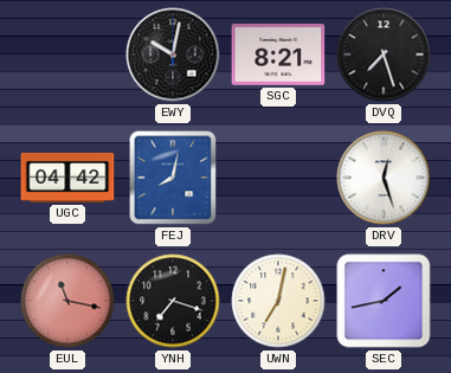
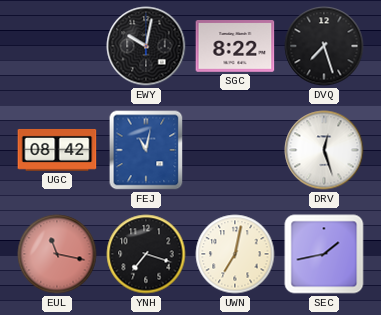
SGC: 8:21 -> 8:22
UGC: 04:42 -> 08:42
FEJ: 8:02 -> 11:02
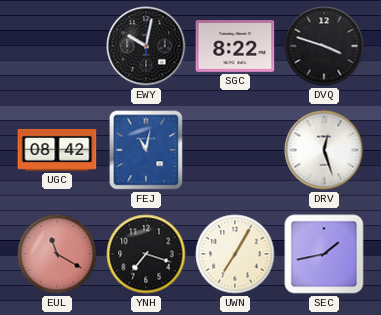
DVQ: 7:27 -> 3:48
EUL: 11:17 -> 11:20
UWN: 7:02 -> 7:05
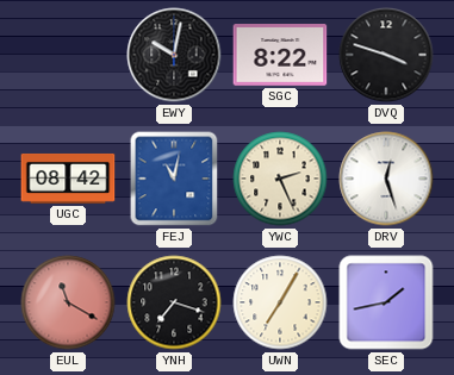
YWC: none -> 2:26
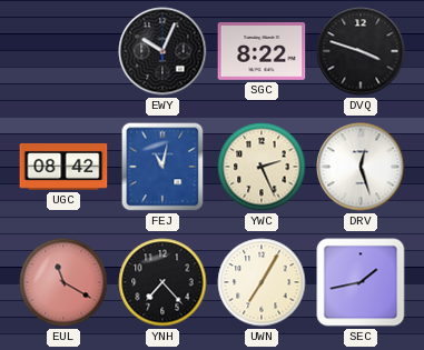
EWY: 10:02 -> 10:04
YNH: 7:18 -> 7:23
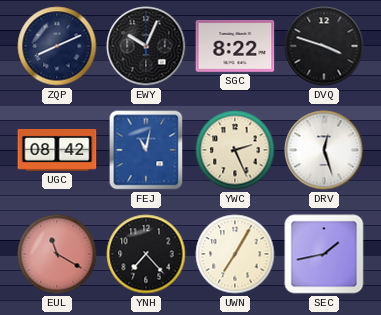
ZQP: none -> 8:11
